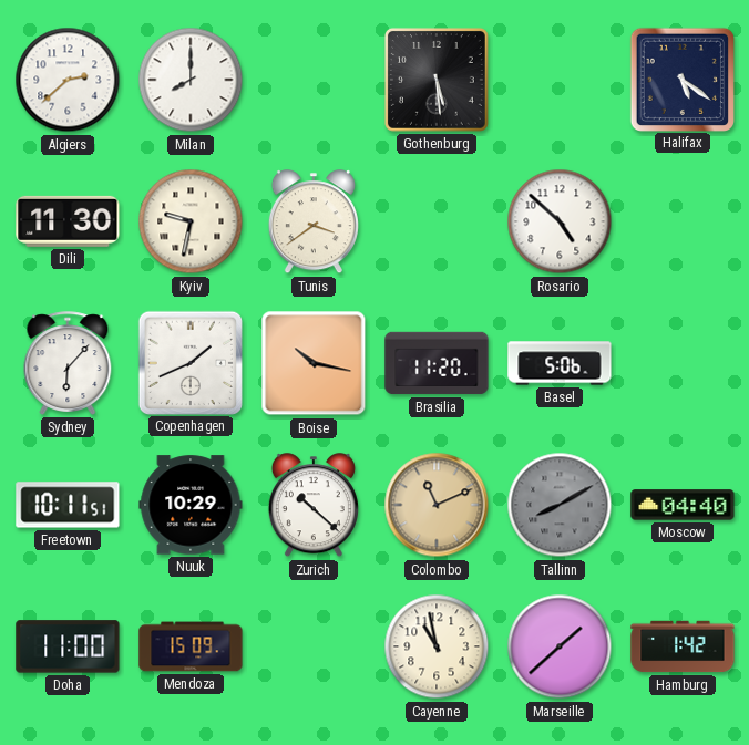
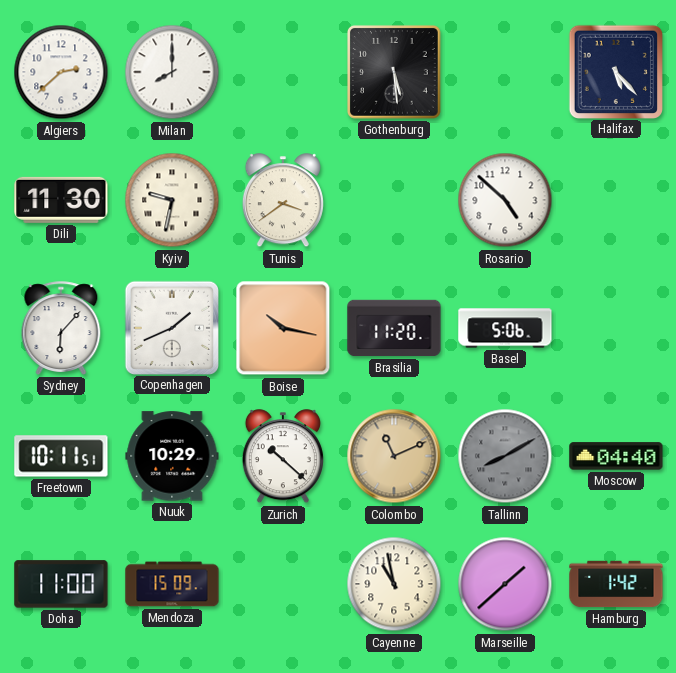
Halifax: 5:21 -> 5:23
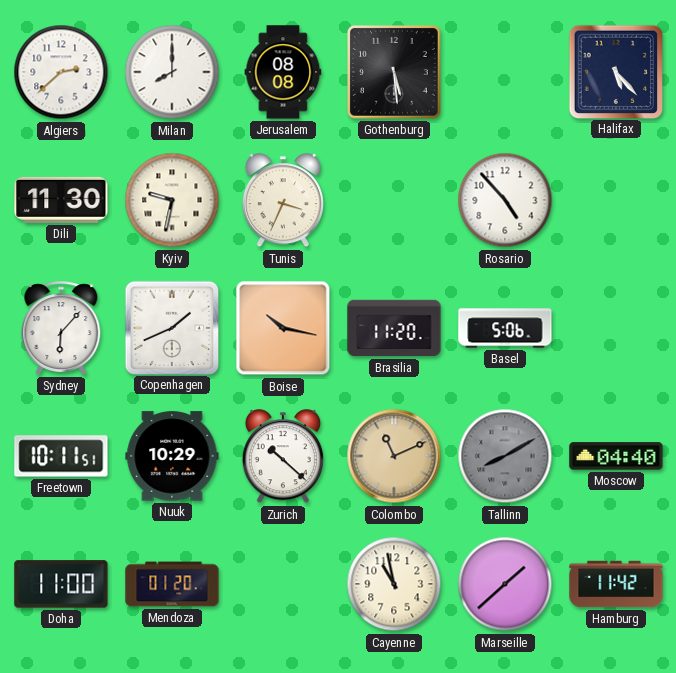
Jerusalem: none -> 08:08
Tunis: 3:39 -> 3:34
Rosario: 4:52 -> 4:53
Mendoza: 15:09 -> 01:20
Hamburg: 1:42 -> 11:42
